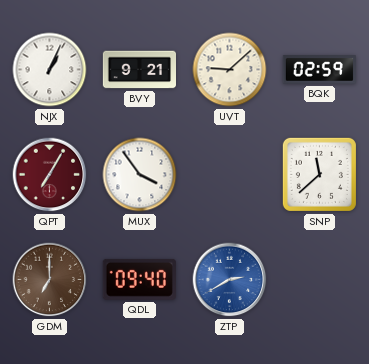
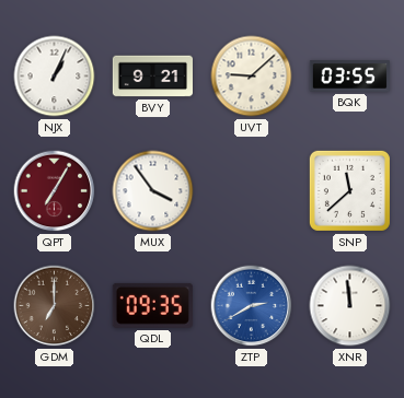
BQK: 02:59 -> 03:55
QDL: 09:40 -> 09:35
XNR: none -> 11:59
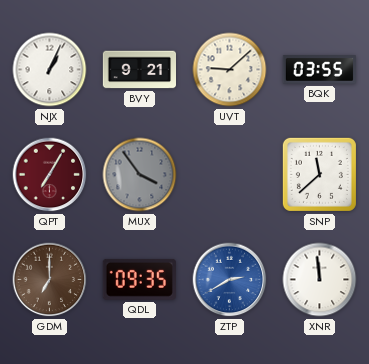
MUX dial: white -> grey
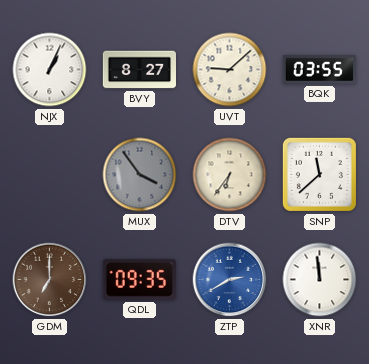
BVY: 9:21 -> 8:27
QPT: 7:05 -> none
DTV: none -> 6:36
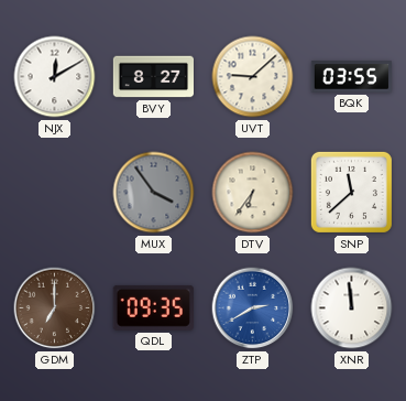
NJX: 1:04 -> 12:10
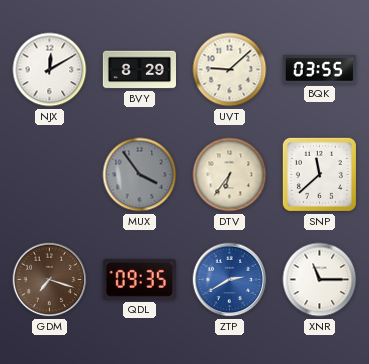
BVY: 8:27 -> 8:29
GDM: 7:00 -> 7:18
XNR: 11:59 -> 11:15
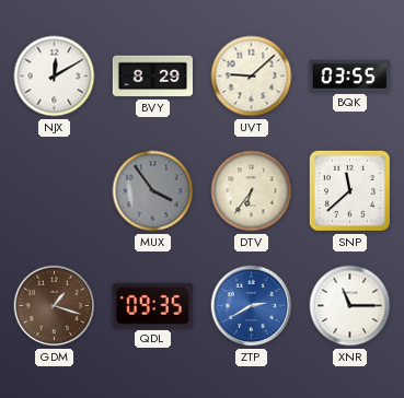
GDM: 7:18 -> 1:18
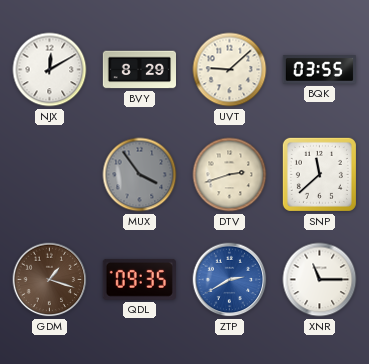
DTV: 6:36 -> 2:42
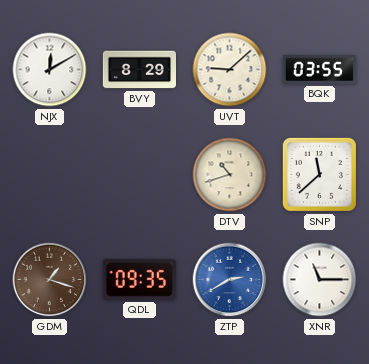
MUX: 3:54 -> none
DTV: 2:42 -> 10:42
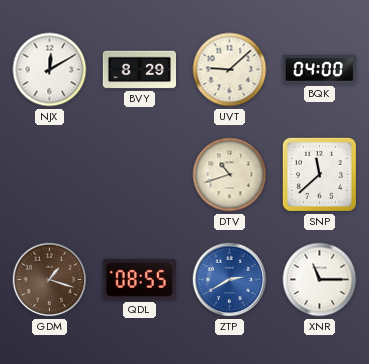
BQK: 03:55 -> 04:00
QDL: 09:35 -> 08:55
